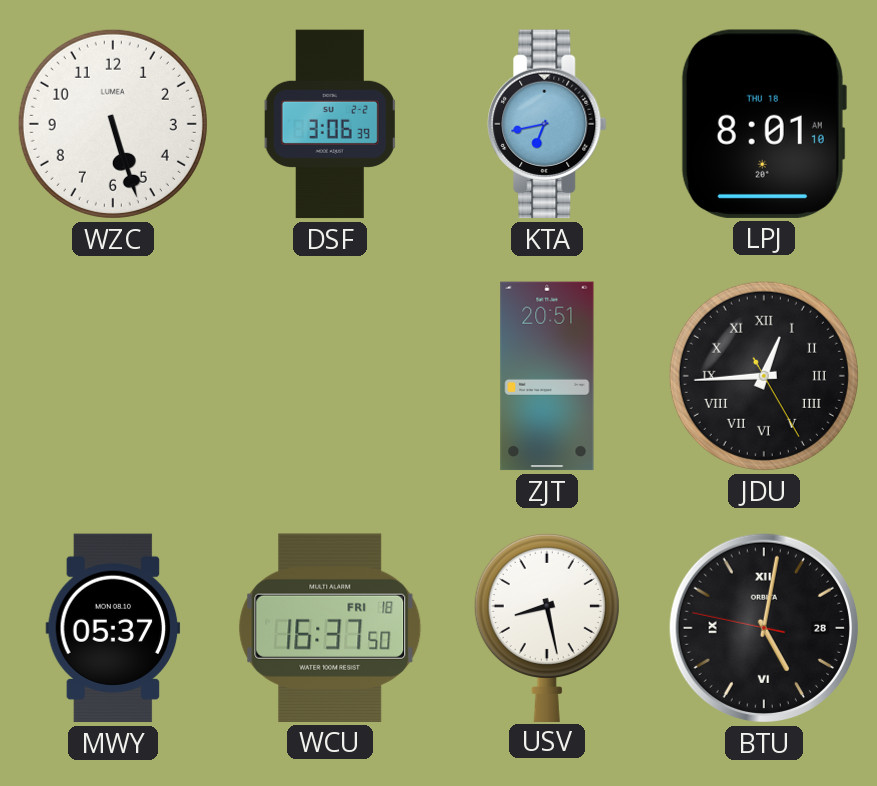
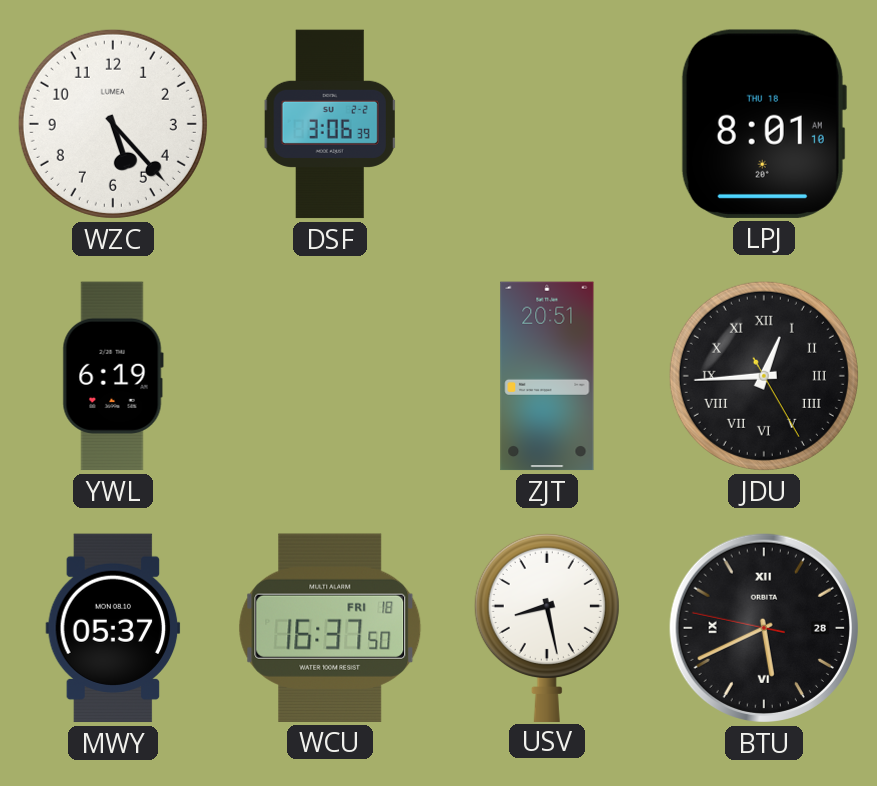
WZC: 5:27 -> 5:23
KTA: 6:43 -> none
YWL: none -> 6:19
BTU: 5:01 -> 5:40
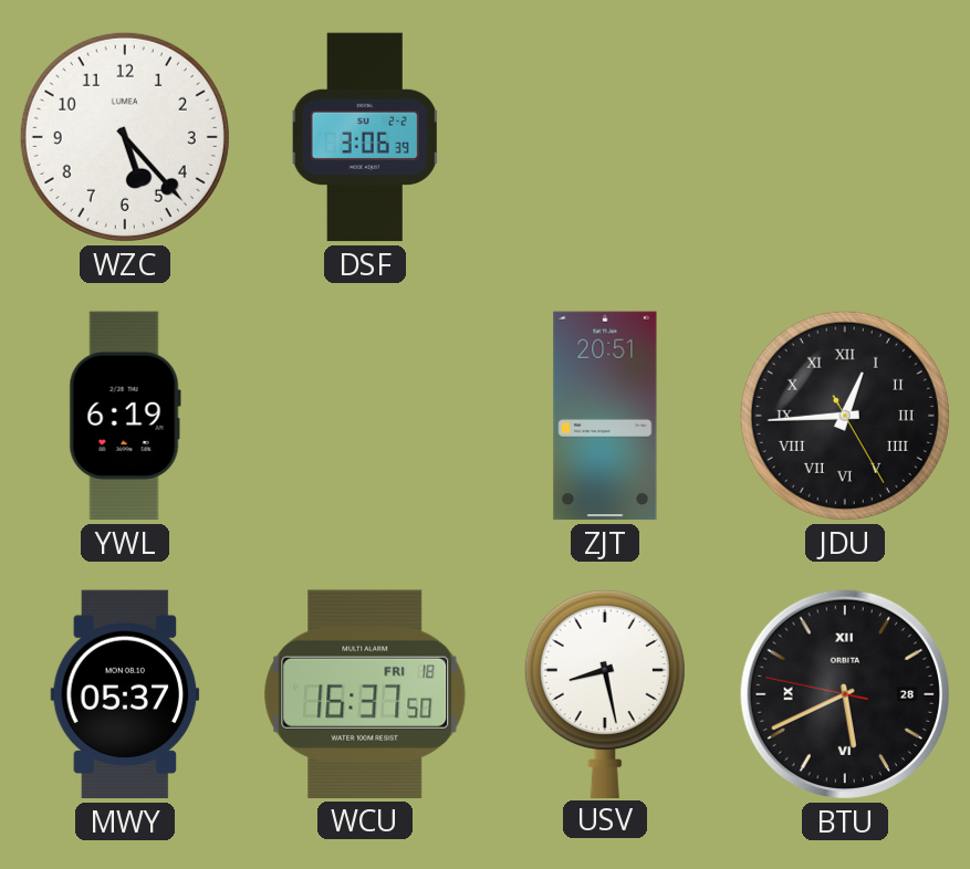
LPJ: 8:01 -> none
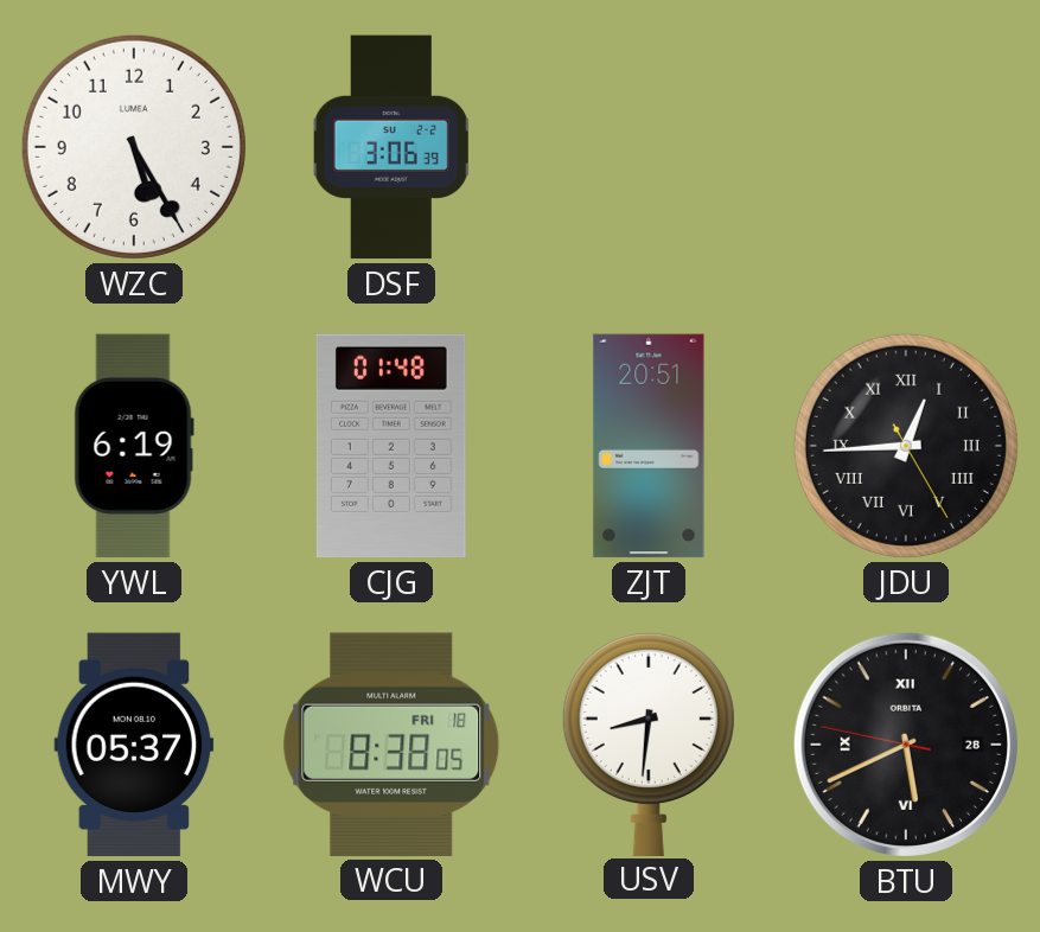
WZC: 5:23 -> 5:25
CJG: none -> 01:48
WCU: 16:37 -> 8:38
USV: 8:28 -> 8:31
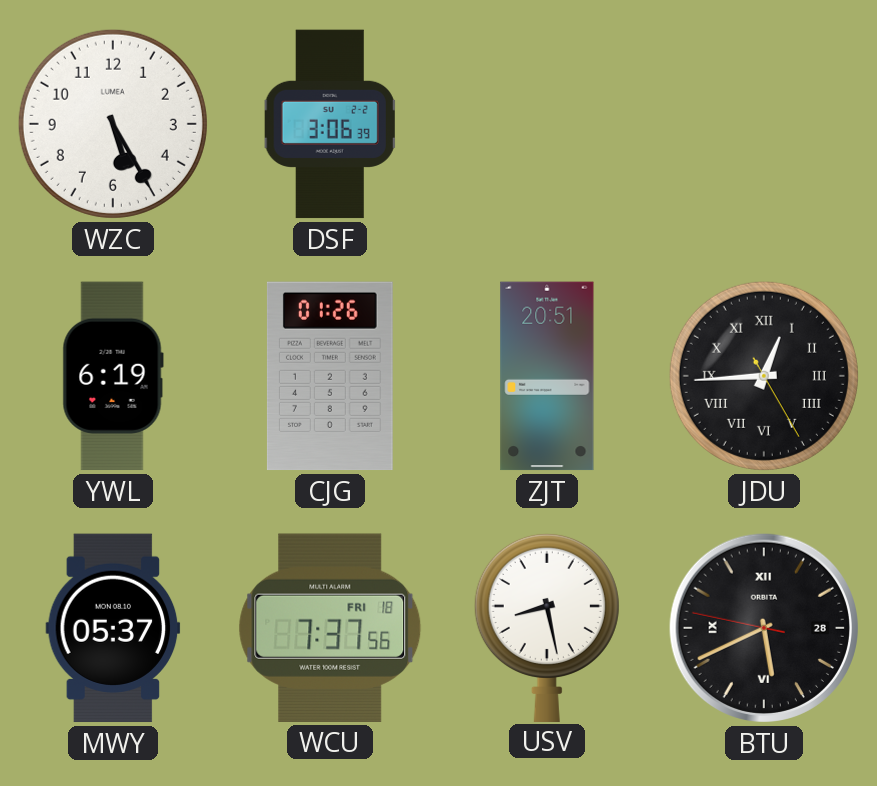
CJG: 01:48 -> 01:26
WCU: 8:38 -> 7:37
USV: 8:31 -> 8:28
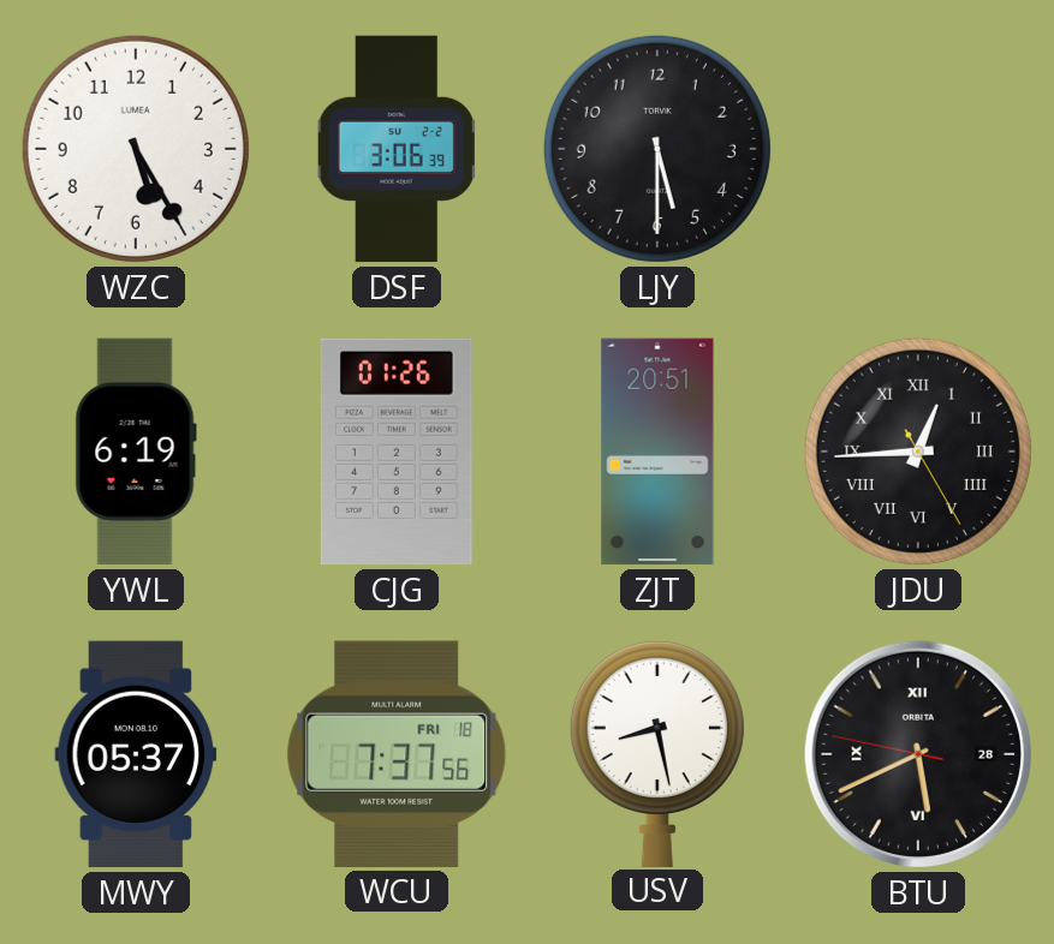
LJY: none -> 5:30
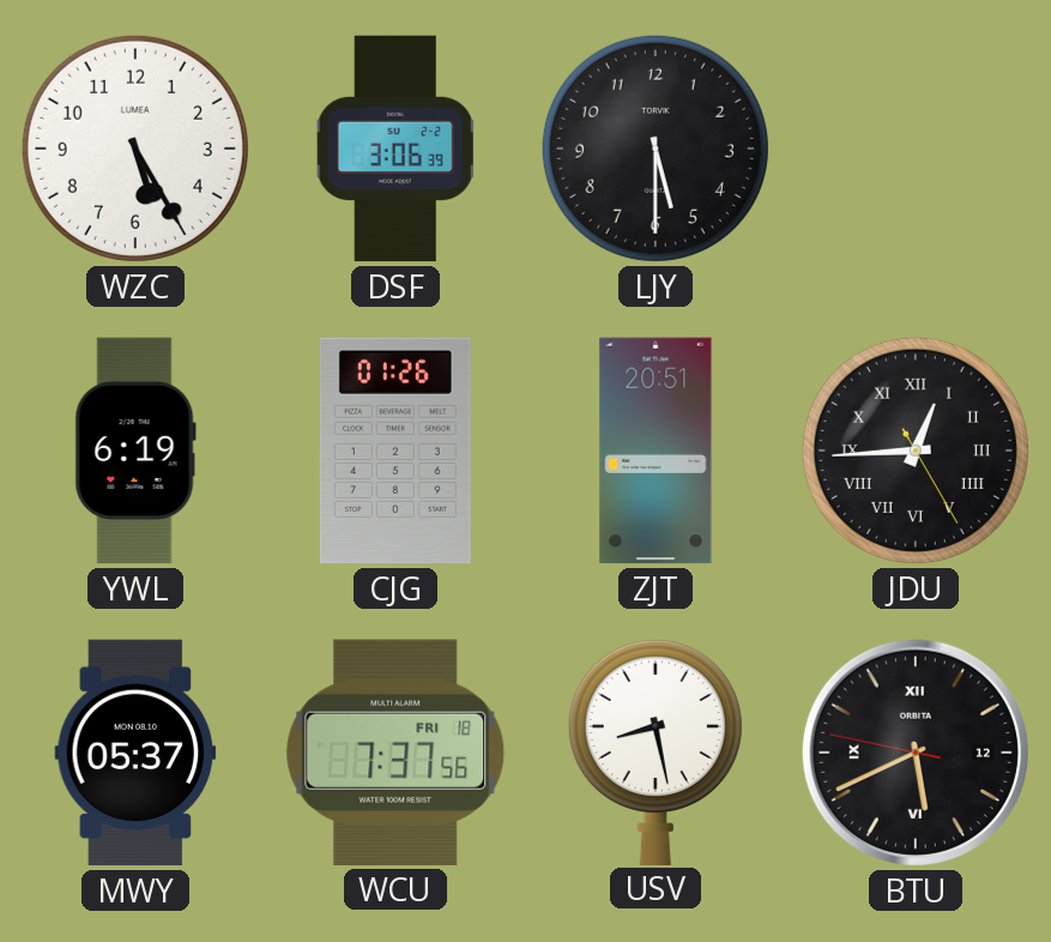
BTU date: 28 -> 12
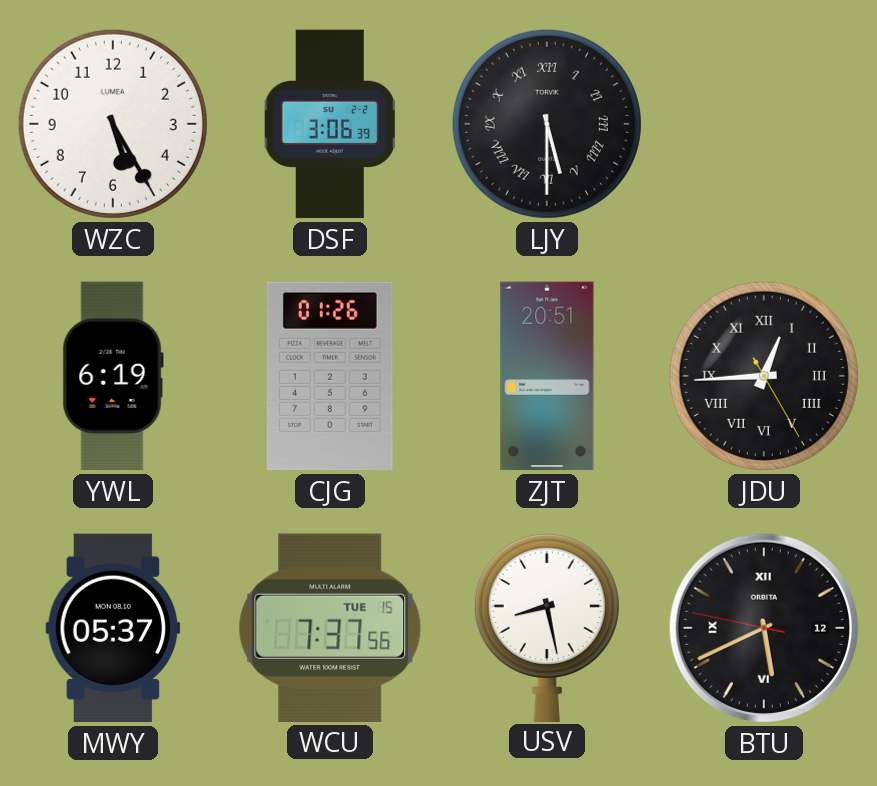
LJY numerals: Arabic -> Roman
WCU date: FRI 18 -> TUE 15
